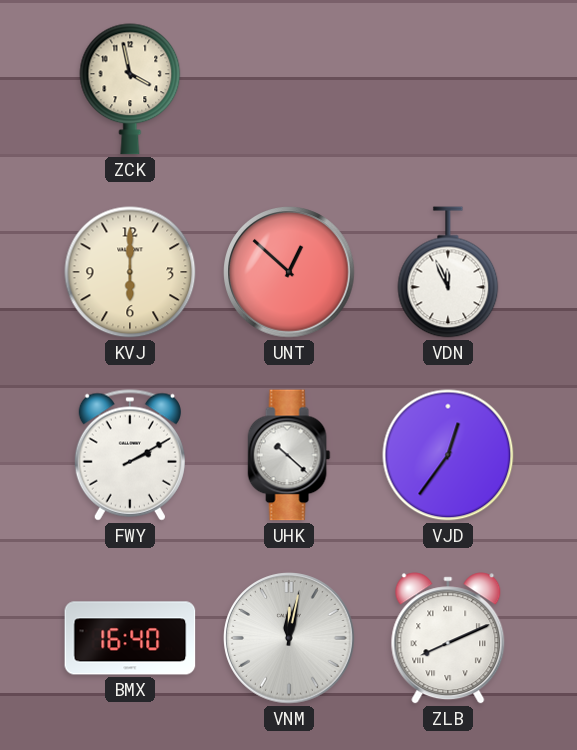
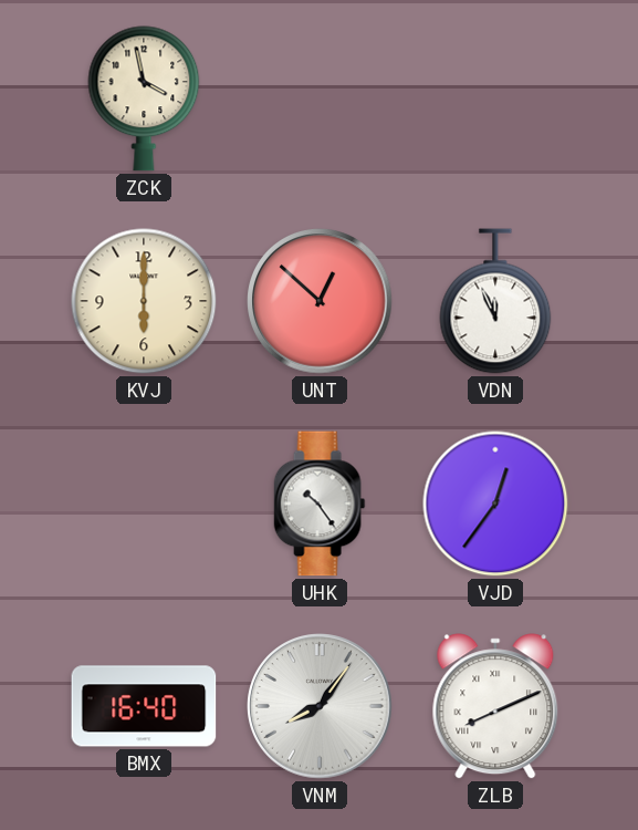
FWY: 2:10 -> none
UHK: 10:22 -> 10:24
VNM: 12:02 -> 8:06
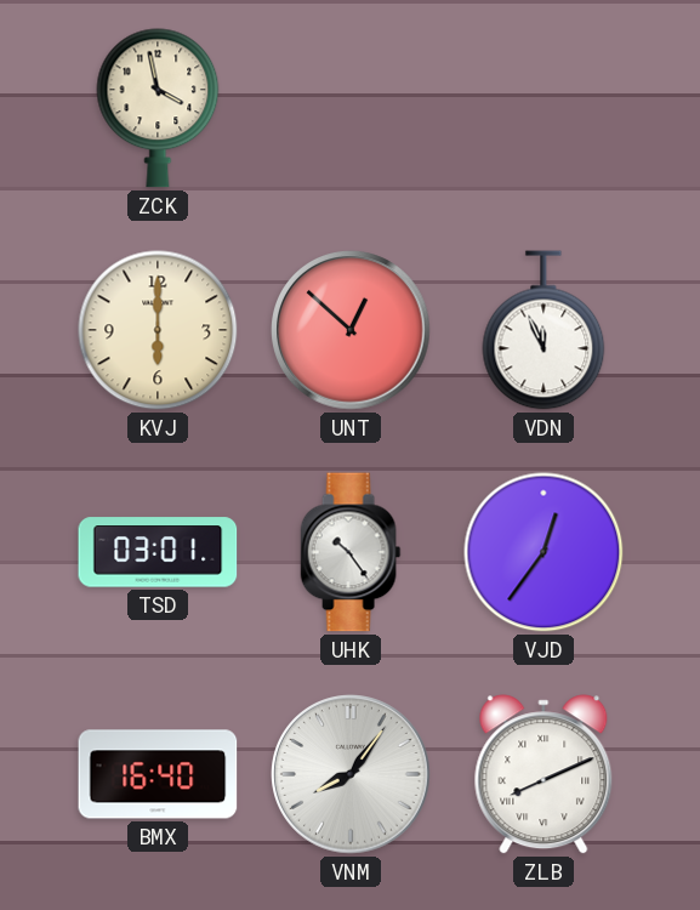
TSD: none -> 03:01
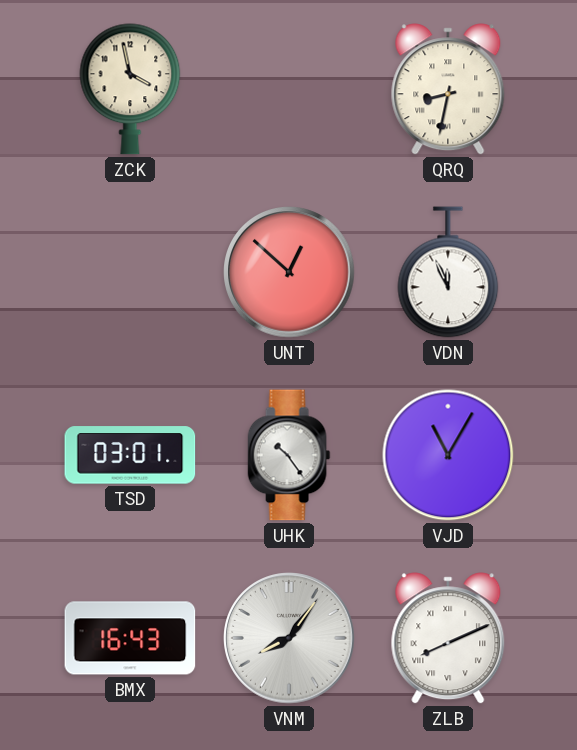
QRQ: none -> 8:32
KVJ: 6:00 -> none
VJD: 12:36 -> 11:05
BMX: 16:40 -> 16:43
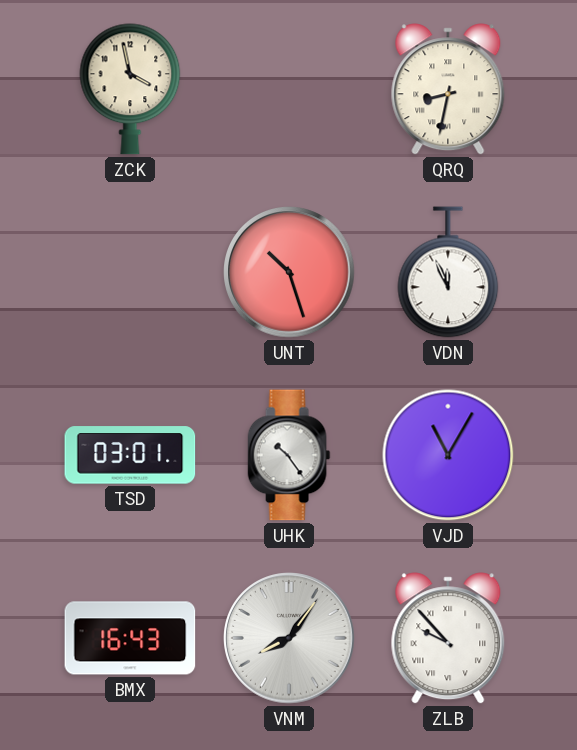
UNT: 12:52 -> 10:27
ZLB: 8:11 -> 9:53
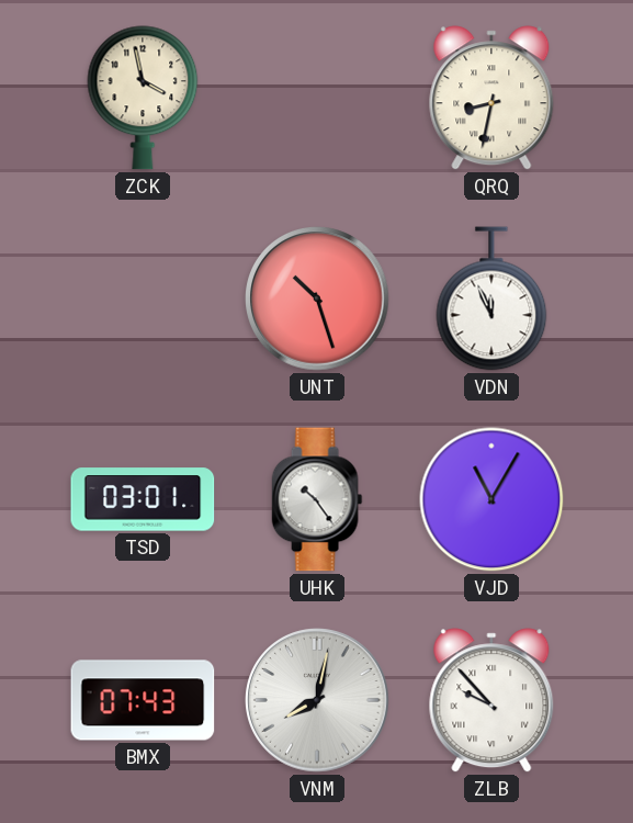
BMX: 16:43 -> 07:43
VNM: 8:06 -> 8:02
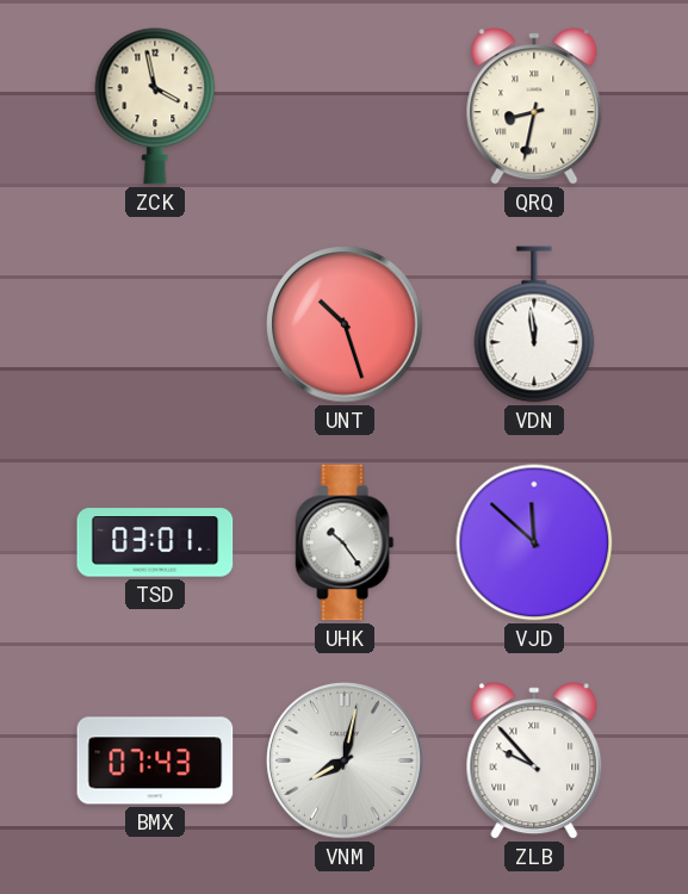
VDN: 11:56 -> 11:59
VJD: 11:05 -> 11:52
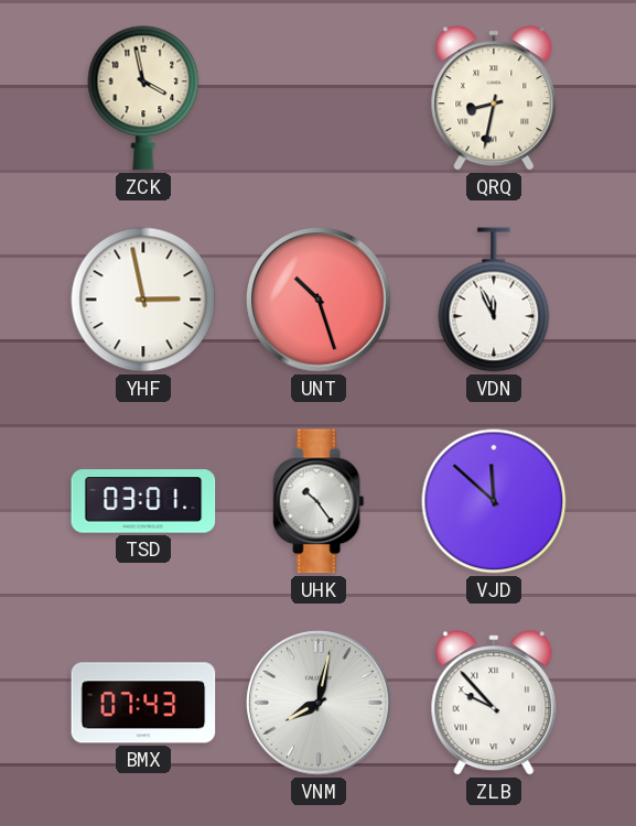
YHF: none -> 2:58
VDN: 11:59 -> 11:56
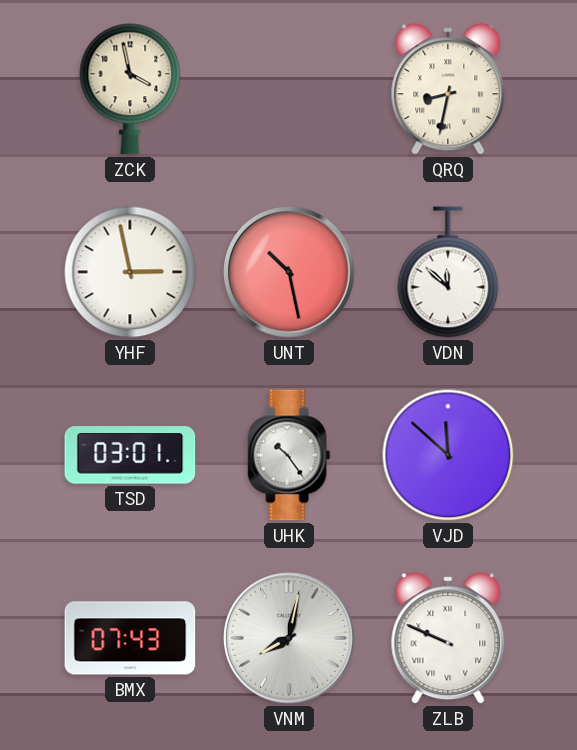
UNT: 10:27 -> 10:28
VDN: 11:56 -> 11:52
ZLB: 9:53 -> 9:49
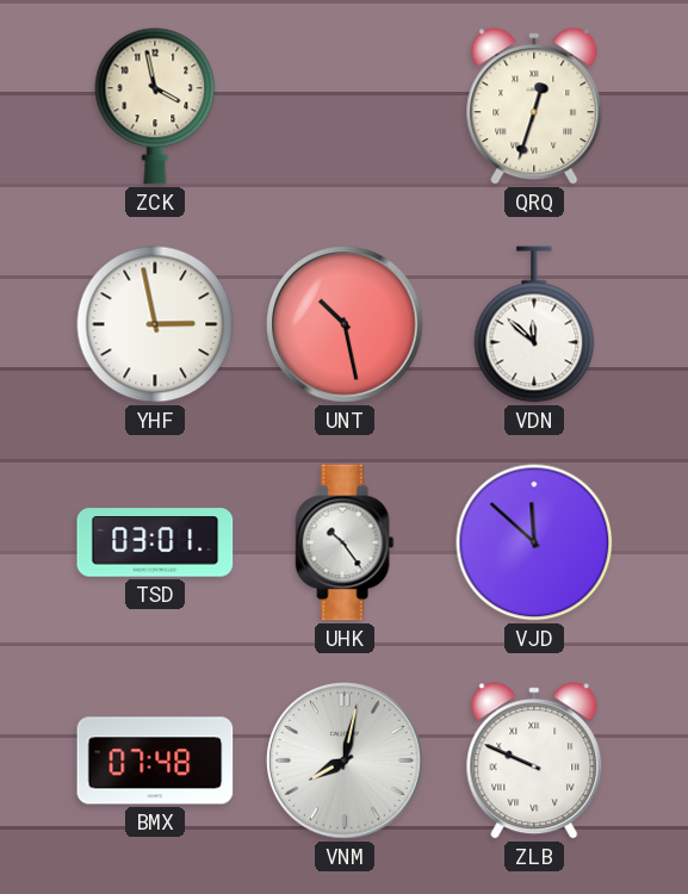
QRQ: 8:32 -> 12:33
BMX: 07:43 -> 07:48
